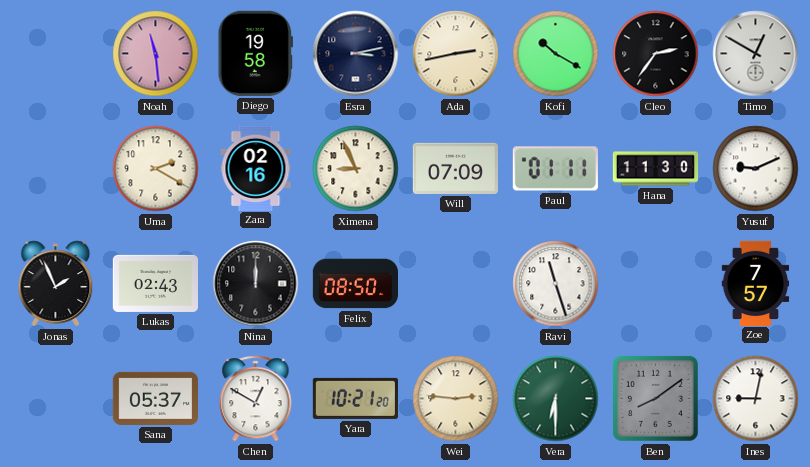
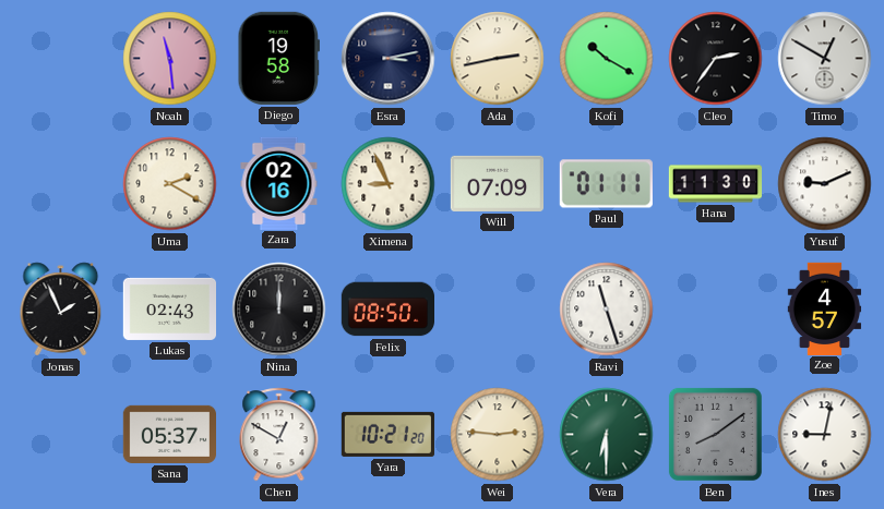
Zoe: 7:57 -> 4:57
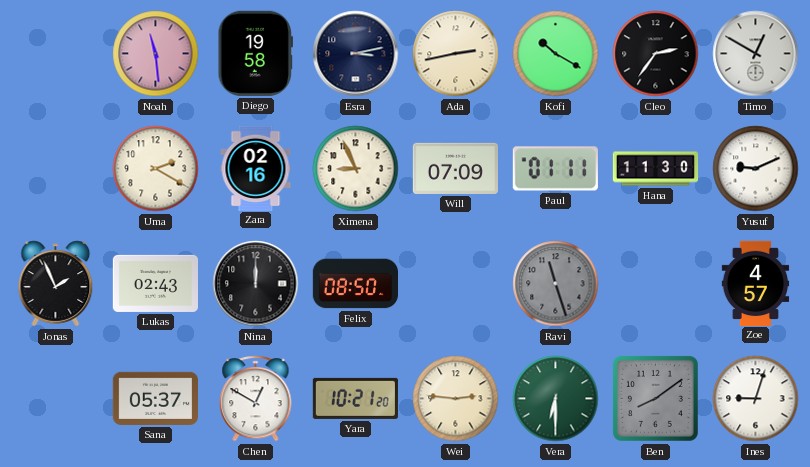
Ravi dial: white -> grey
Ines: 9:02 -> 9:03
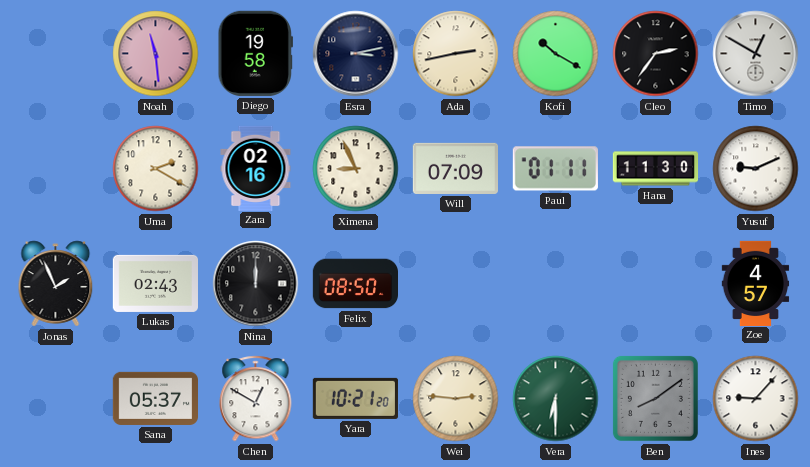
Ravi: 11:27 -> none
Ines: 9:03 -> 9:07
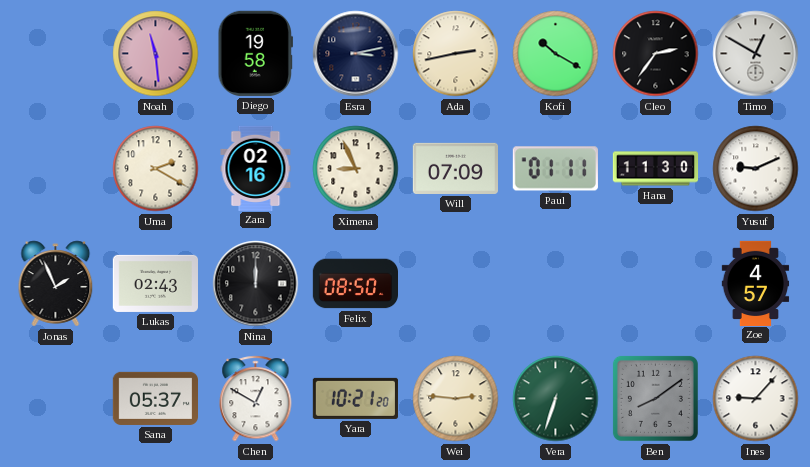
Vera: 6:30 -> 6:33
